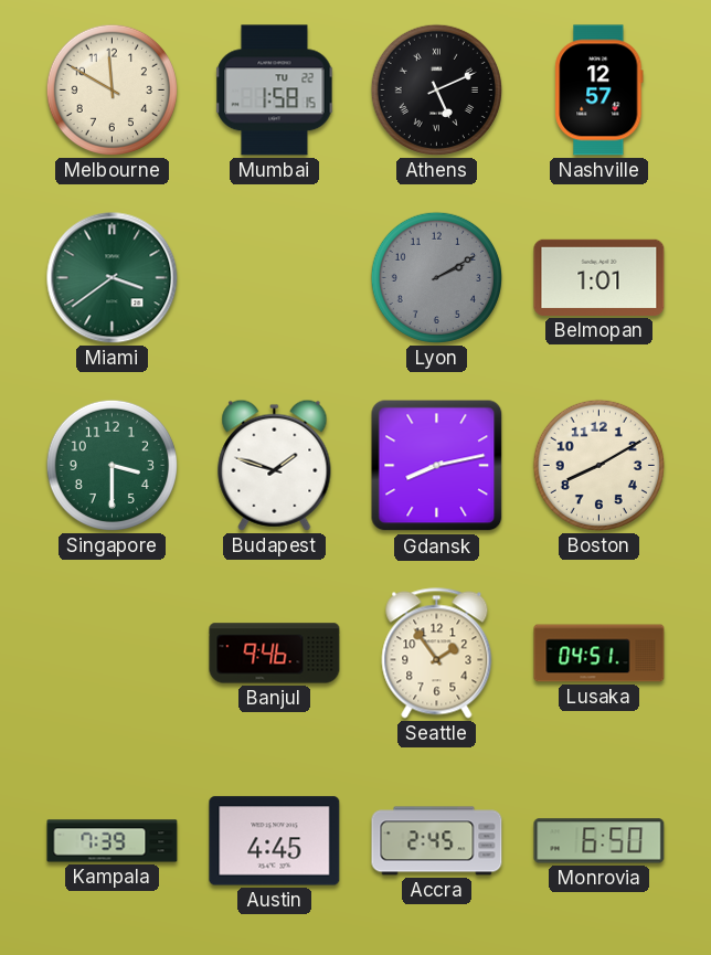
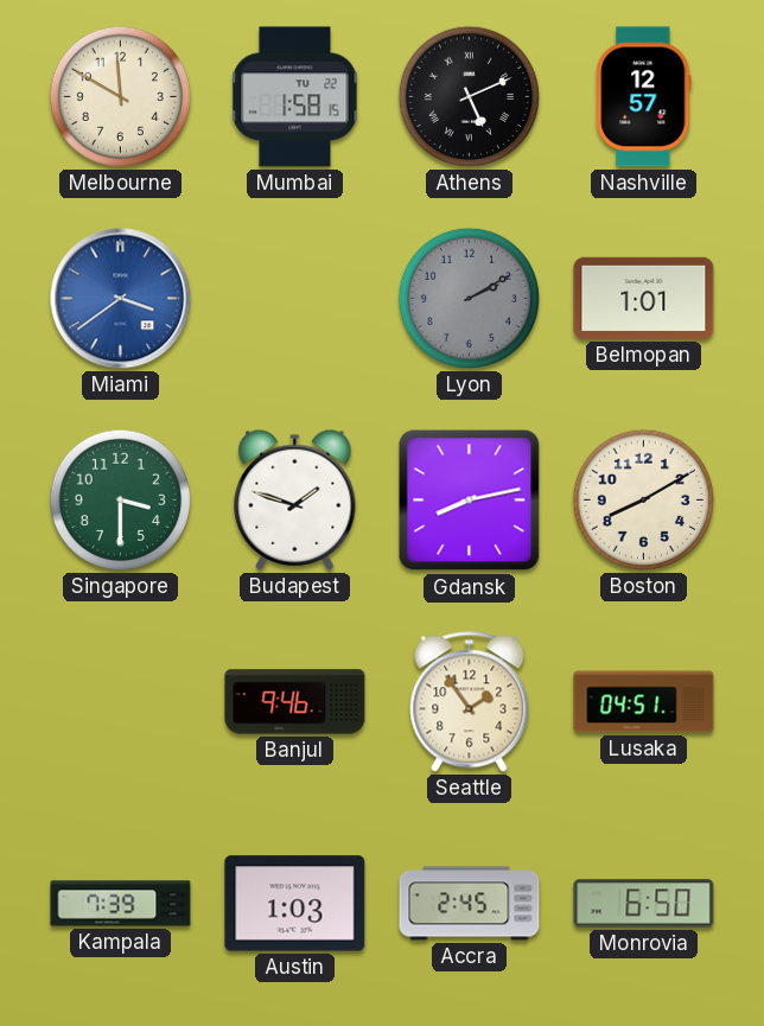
Miami dial: green -> blue
Austin: 4:45 -> 1:03
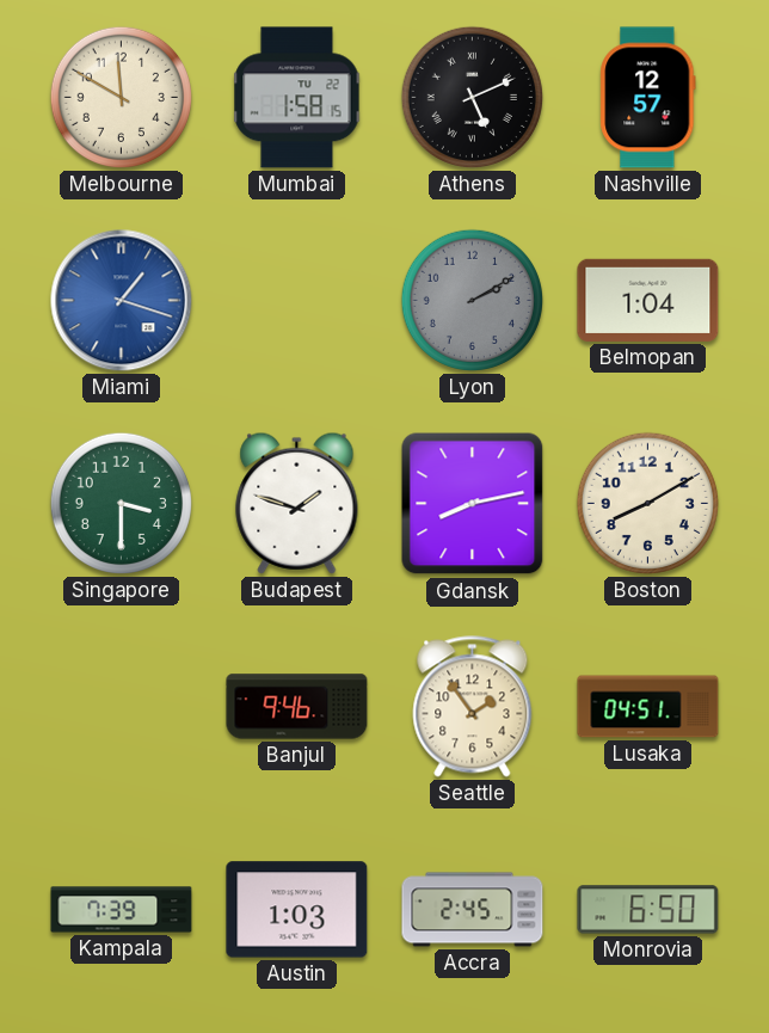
Miami: 3:39 -> 1:18
Belmopan: 1:01 -> 1:04
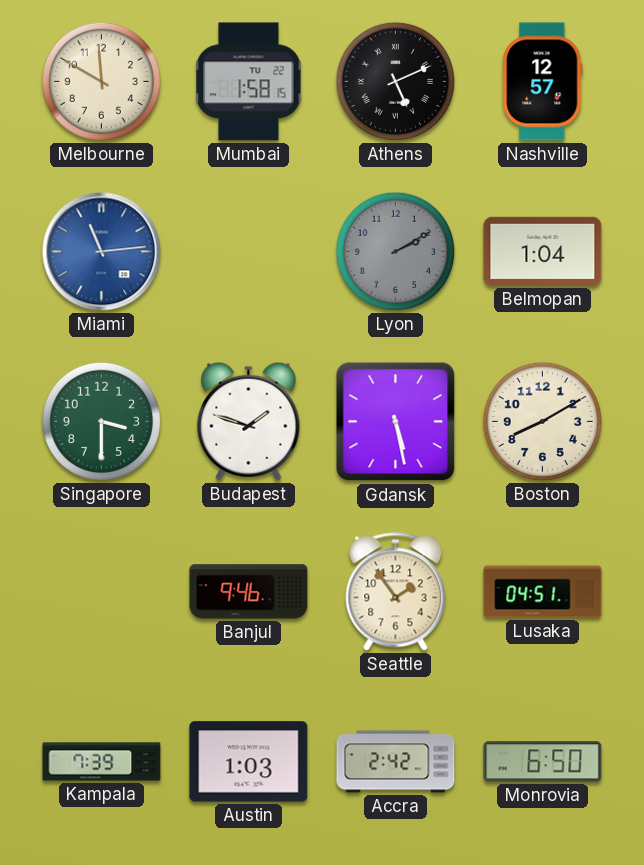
Miami: 1:18 -> 11:14
Gdansk: 8:13 -> 5:28
Accra: 2:45 -> 2:42
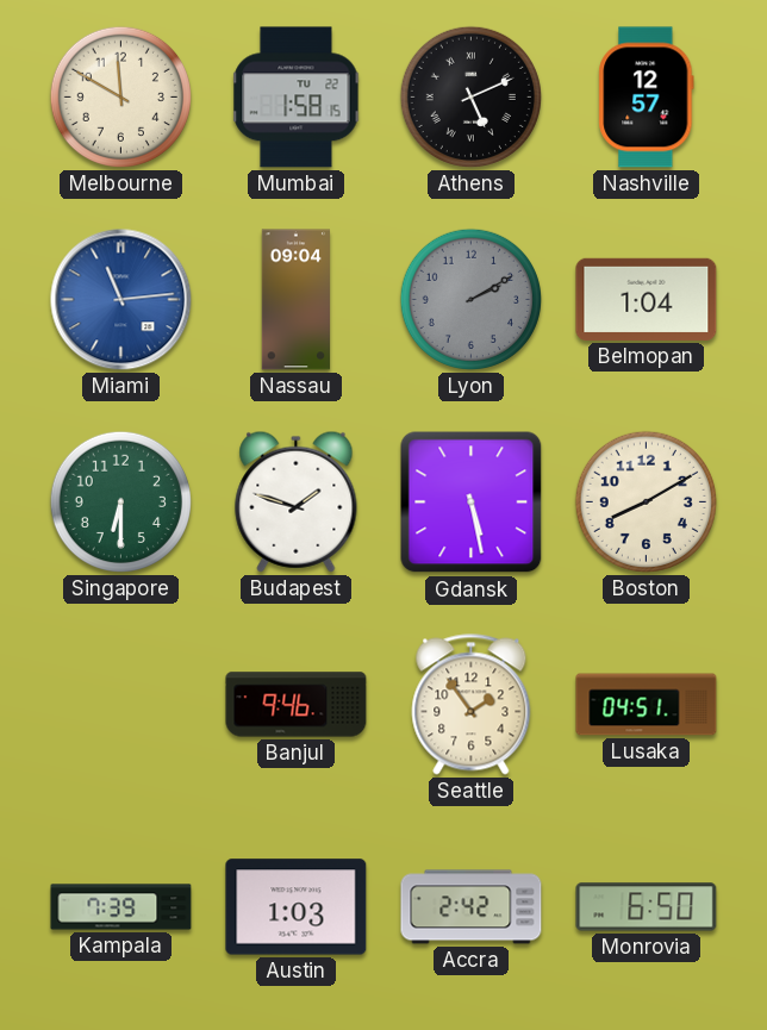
Nassau: none -> 09:04
Singapore: 3:30 -> 6:30
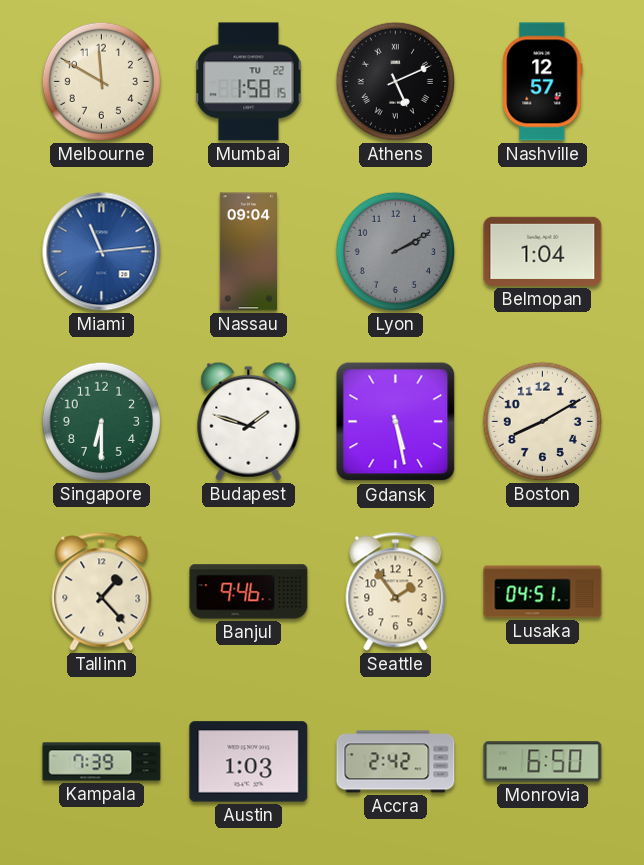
Tallinn: none -> 1:23
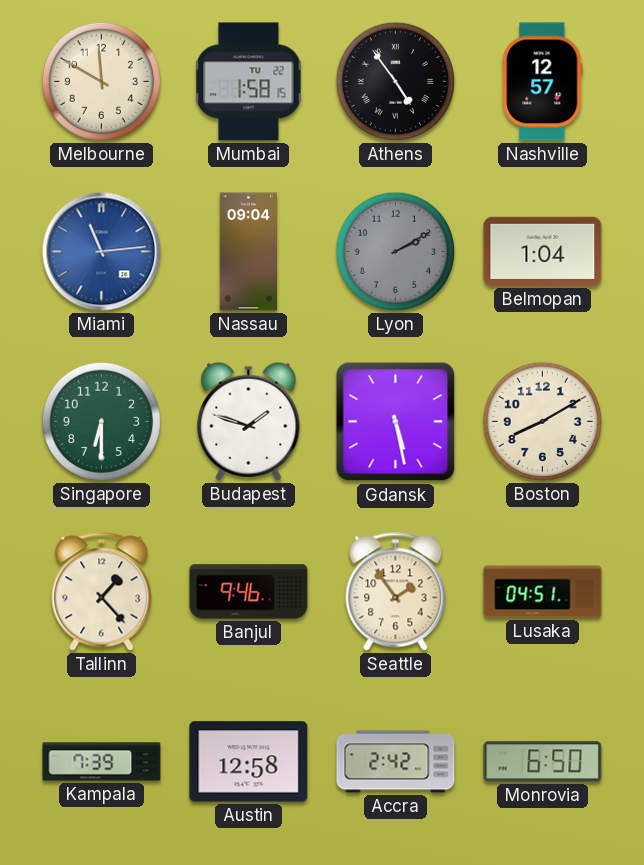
Athens: 5:11 -> 4:54
Austin: 1:03 -> 12:58
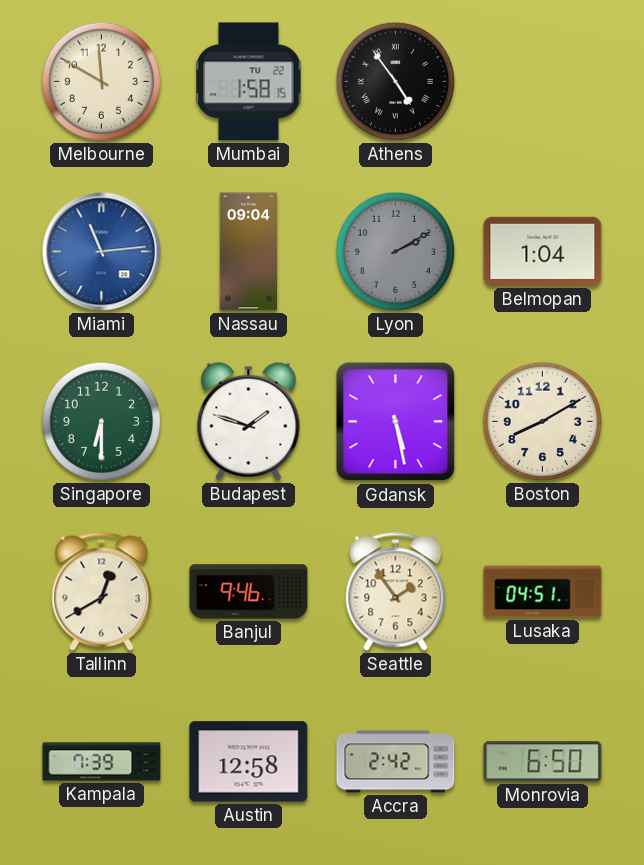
Nashville: 12:57 -> none
Tallinn: 1:23 -> 12:40
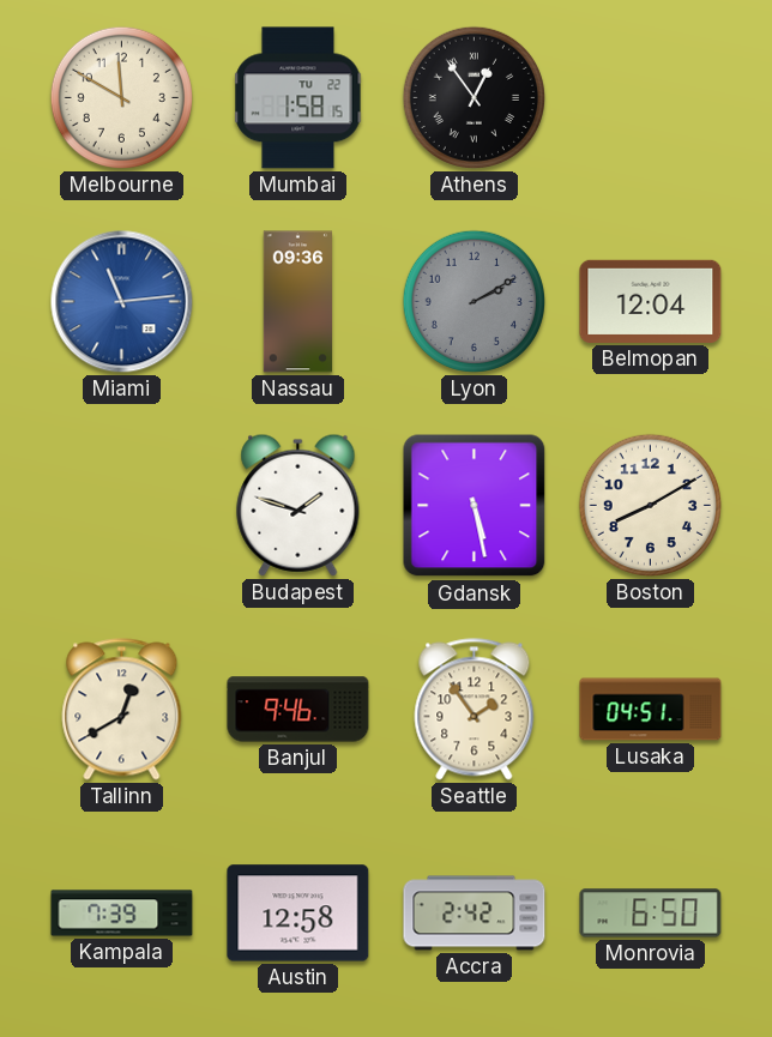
Athens: 4:54 -> 12:54
Nassau: 09:04 -> 09:36
Belmopan: 1:04 -> 12:04
Singapore: 6:30 -> none
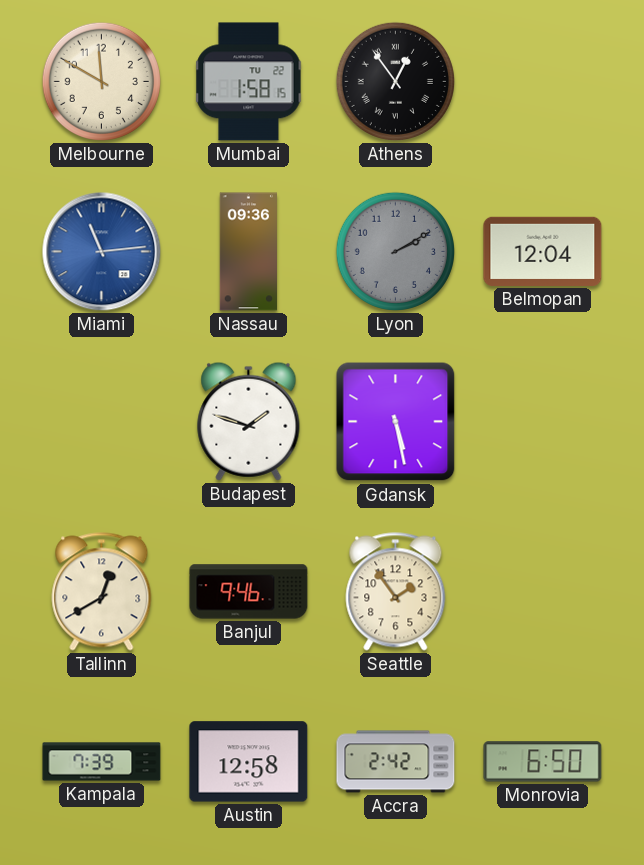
Boston: 8:10 -> none
Lusaka: 04:51 -> none
